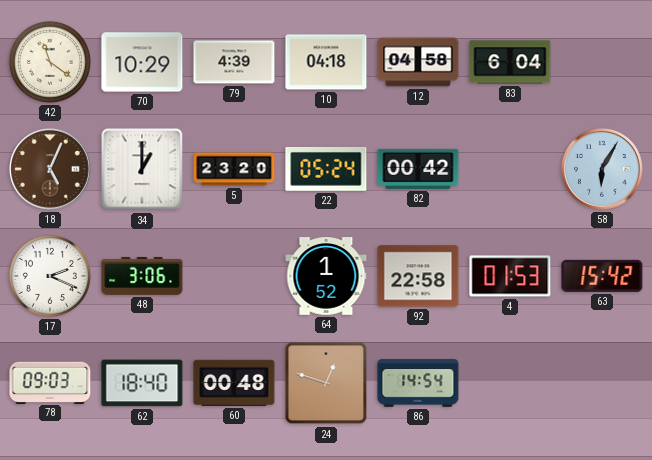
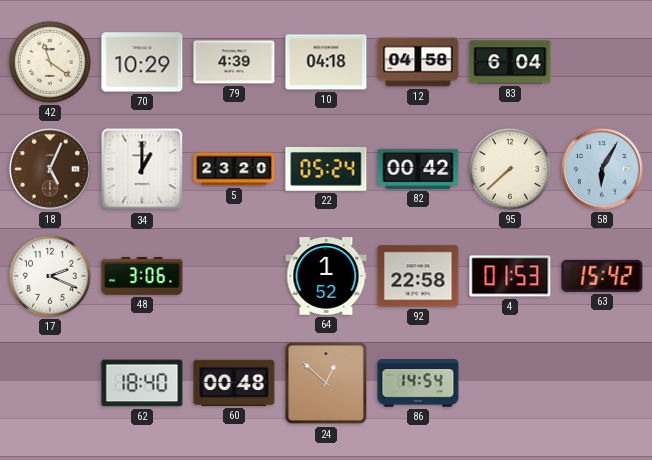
95: none -> 7:38
78: 09:03 -> none
24: 12:48 -> 12:52
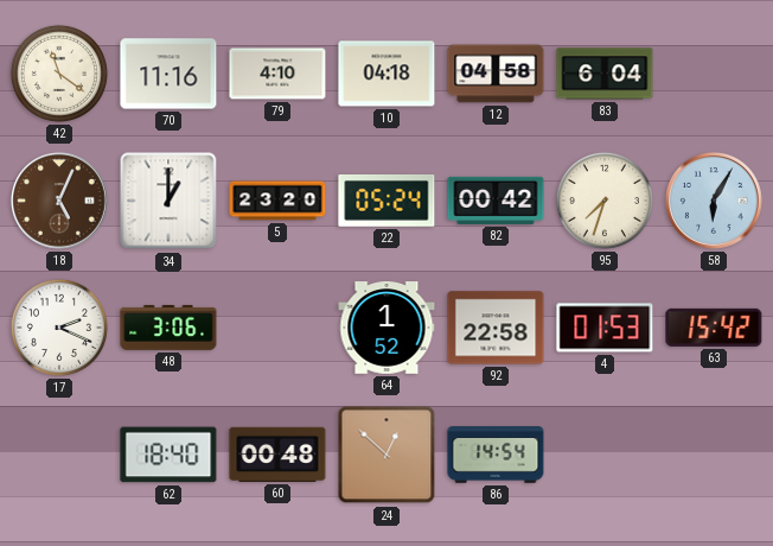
70: 10:29 -> 11:16
79: 4:39 -> 4:10
95: 7:38 -> 7:33
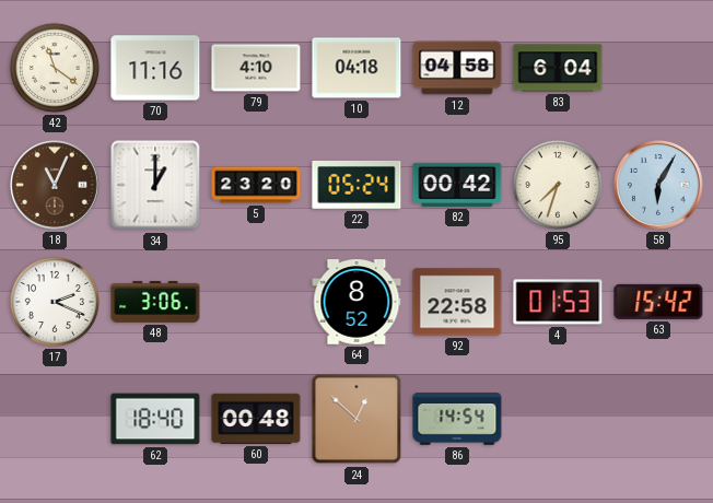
18: 5:04 -> 11:04
64: 1:52 -> 8:52
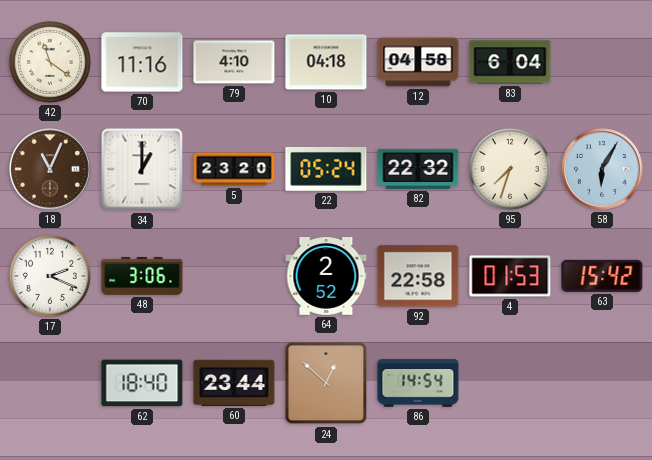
82: 00:42 -> 22:32
64: 8:52 -> 2:52
60: 00:48 -> 23:44
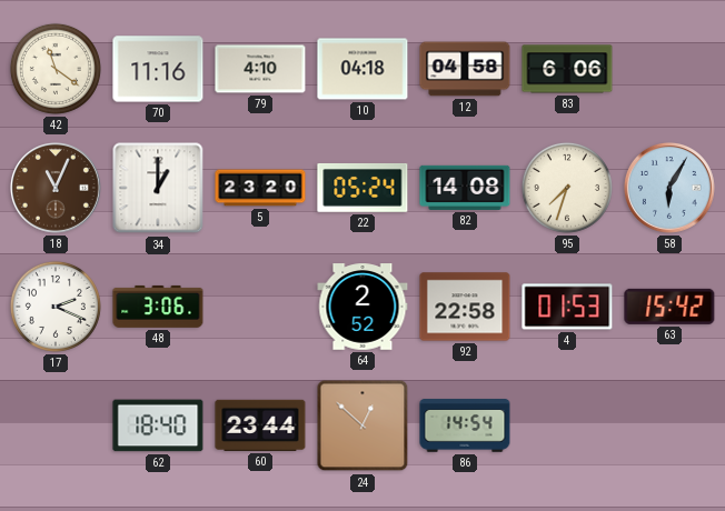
83: 6:04 -> 6:06
82: 22:32 -> 14:08
